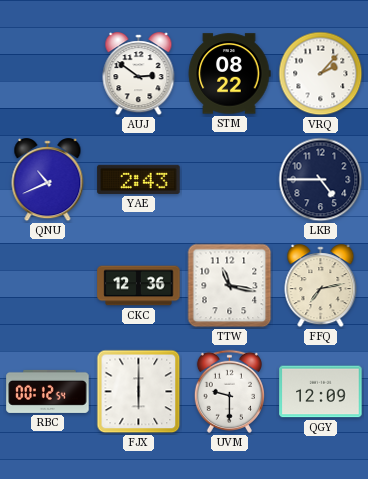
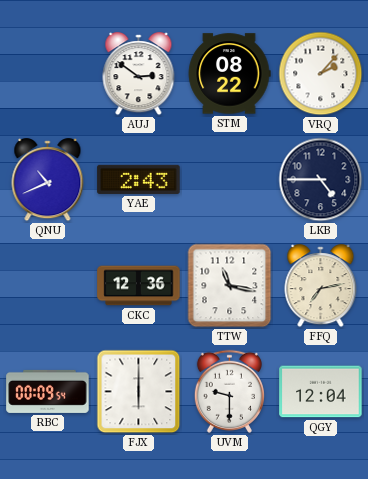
RBC: 00:12 -> 00:09
QGY: 12:09 -> 12:04
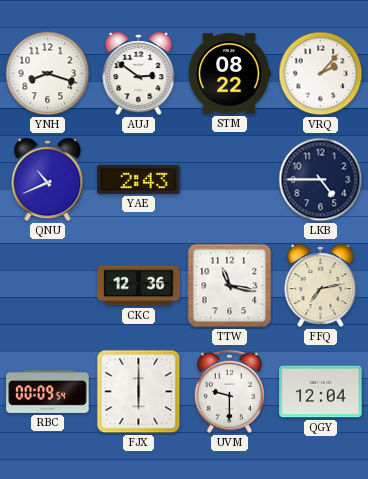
YNH: none -> 8:18
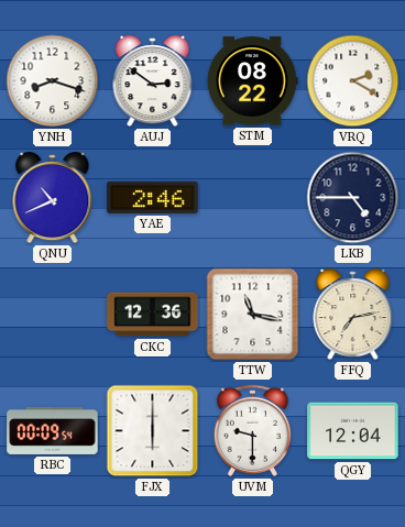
VRQ: 2:07 -> 2:20
YAE: 2:43 -> 2:46
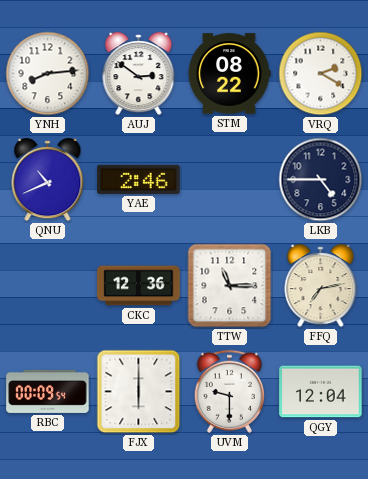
YNH: 8:18 -> 8:14
TTW: 11:17 -> 11:15
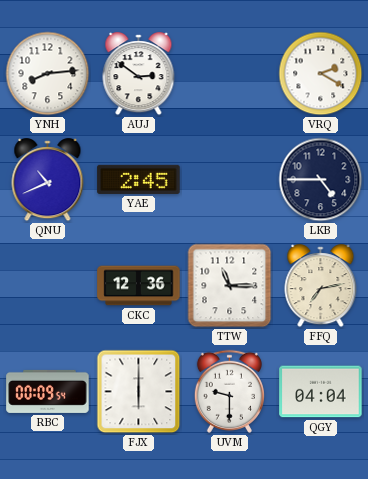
STM: 08:22 -> none
YAE: 2:46 -> 2:45
QGY: 12:04 -> 04:04
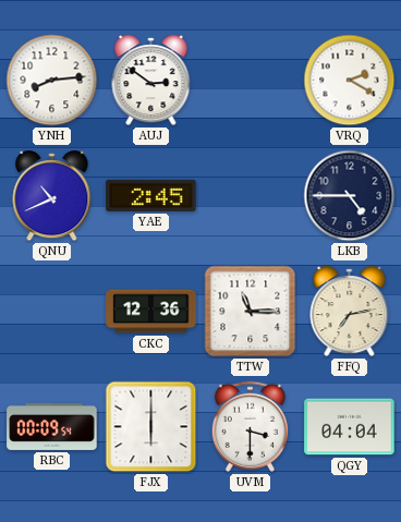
UVM: 9:30 -> 3:30
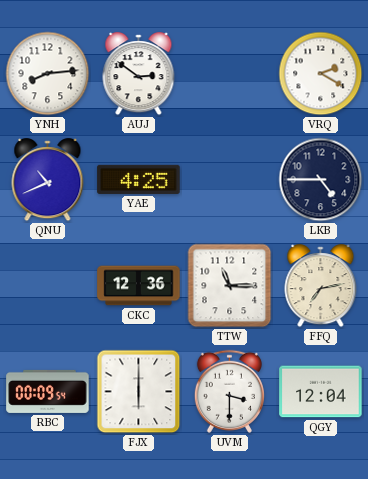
YAE: 2:45 -> 4:25
QGY: 04:04 -> 12:04
